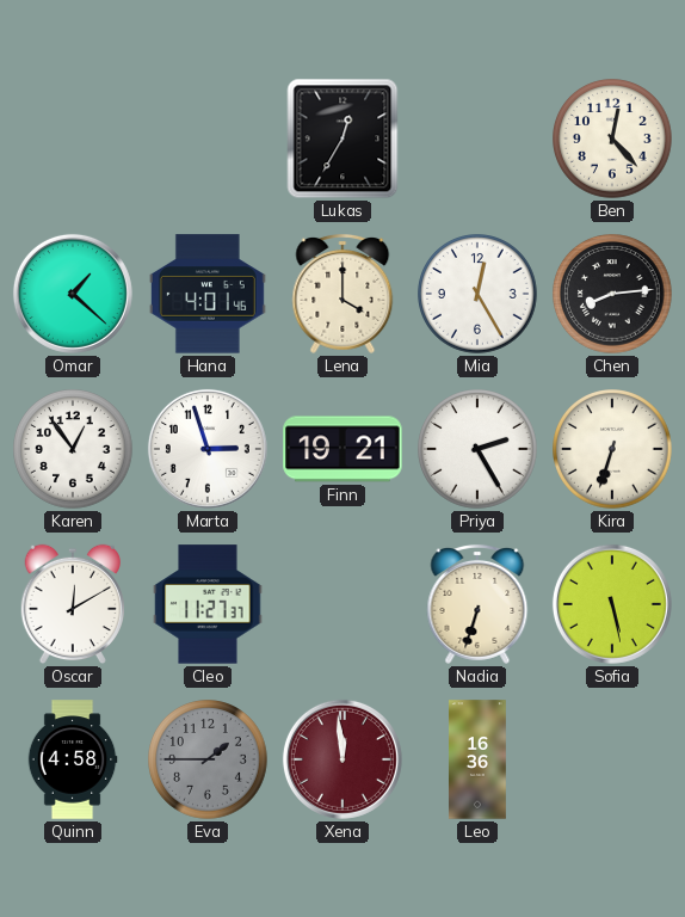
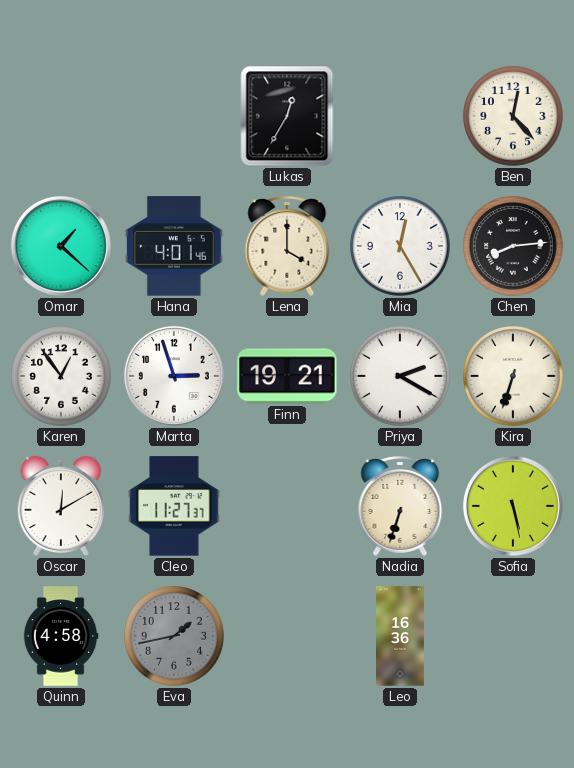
Priya: 2:25 -> 2:20
Eva: 1:45 -> 1:43
Xena: 11:59 -> none
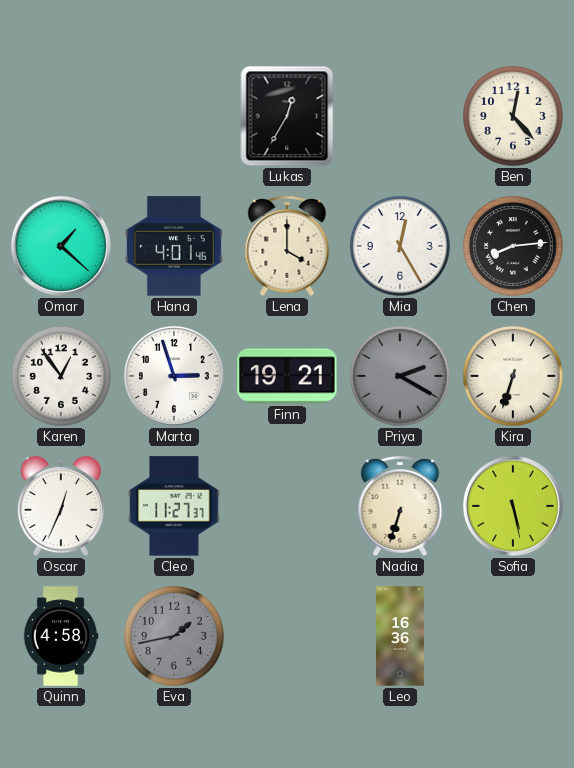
Priya dial: white -> grey
Oscar: 12:10 -> 12:34
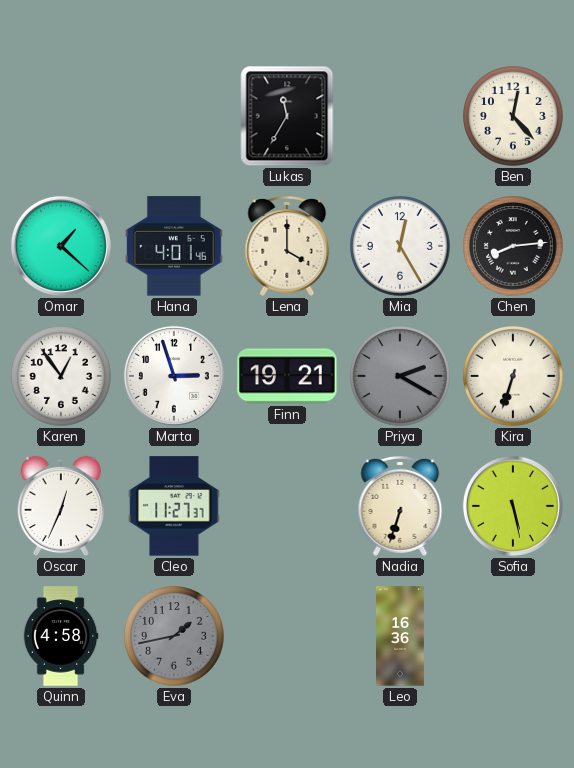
Lukas: 12:35 -> 11:35
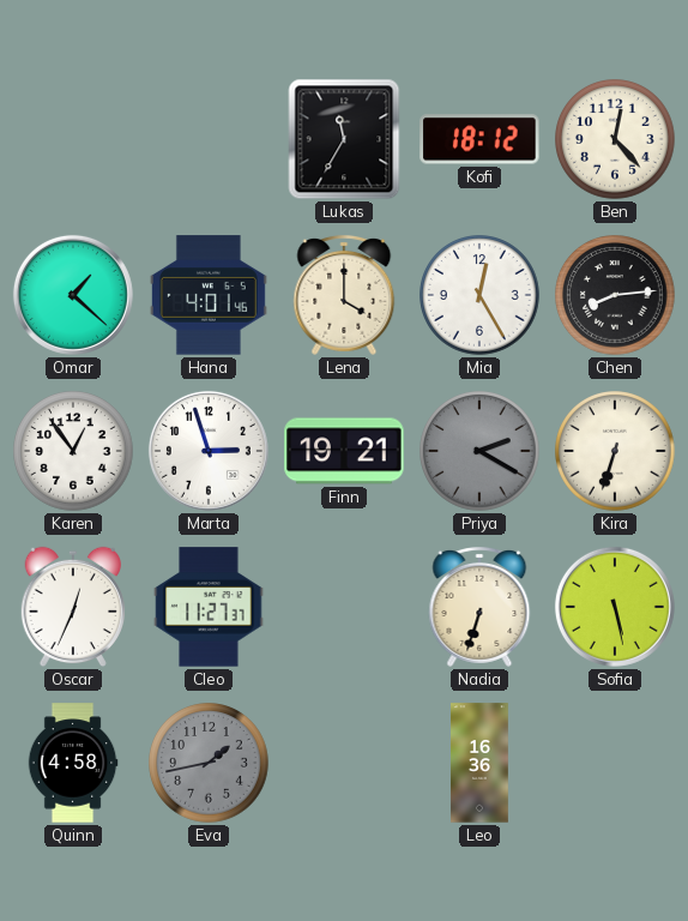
Kofi: none -> 18:12
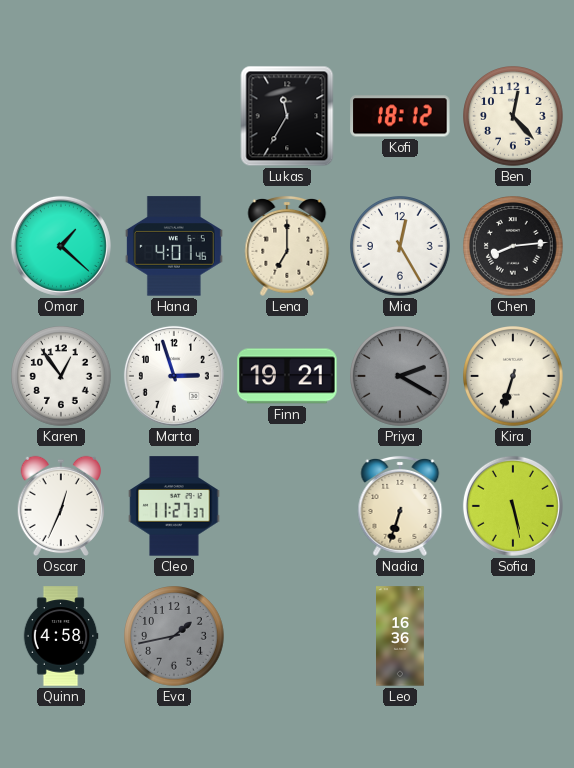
Lena: 4:00 -> 7:00
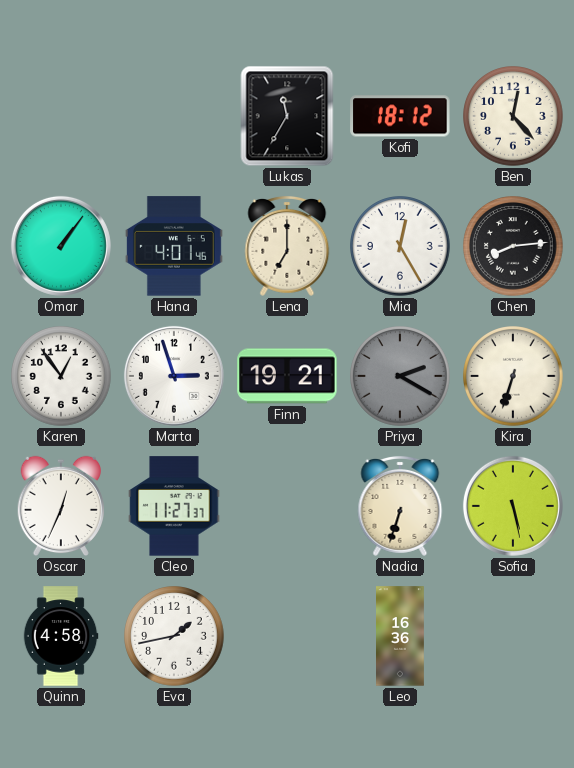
Omar: 1:22 -> 1:06
Eva dial: grey -> white
